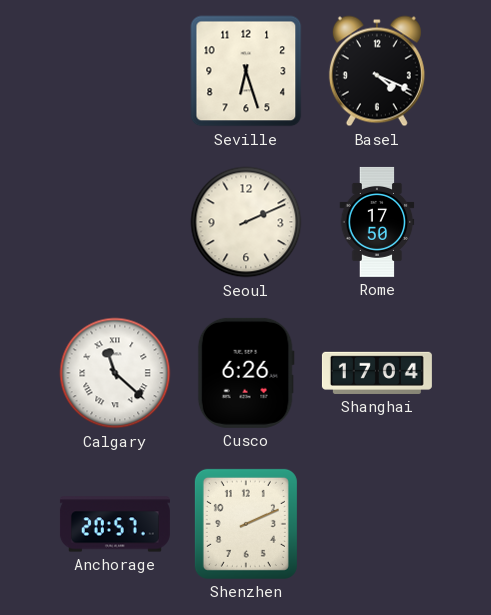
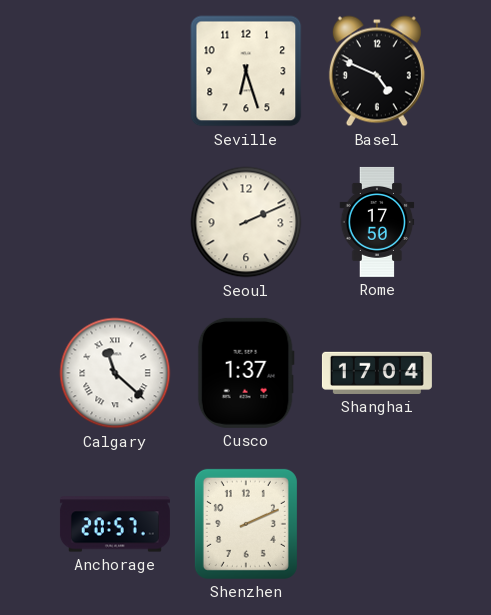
Basel: 4:19 -> 4:49
Cusco: 6:26 -> 1:37
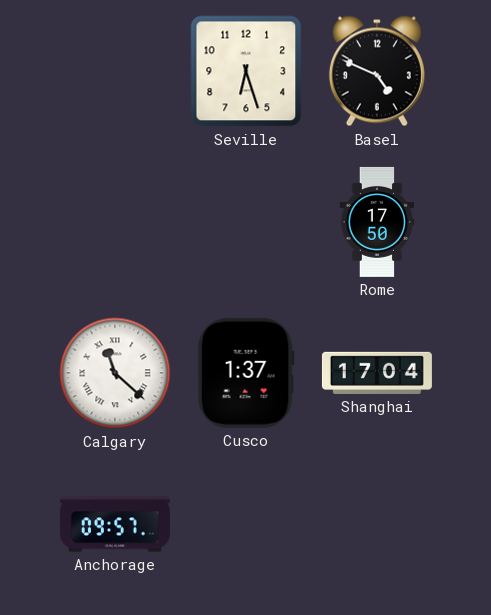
Seoul: 2:11 -> none
Anchorage: 20:57 -> 09:57
Shenzhen: 2:11 -> none
